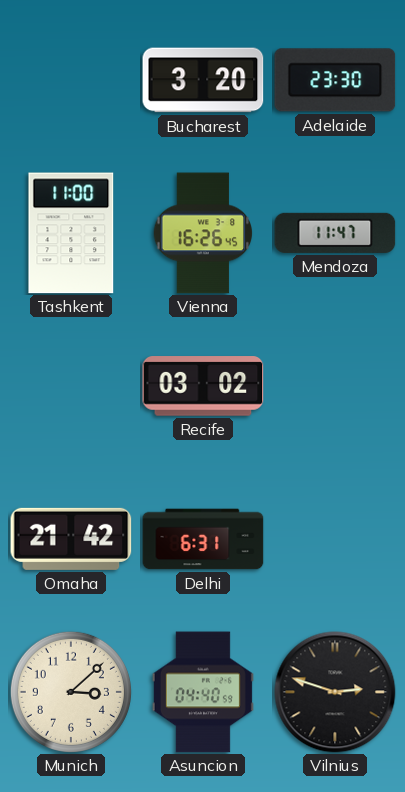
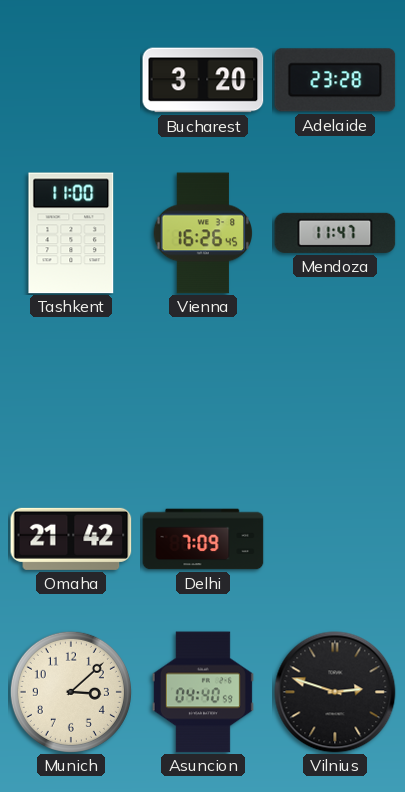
Adelaide: 23:30 -> 23:28
Recife: 03:02 -> none
Delhi: 6:31 -> 7:09
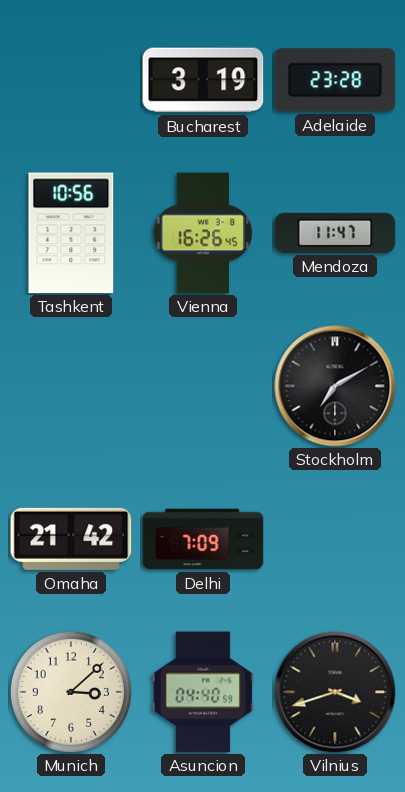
Bucharest: 3:20 -> 3:19
Tashkent: 11:00 -> 10:56
Stockholm: none -> 7:10
Vilnius: 2:48 -> 3:42
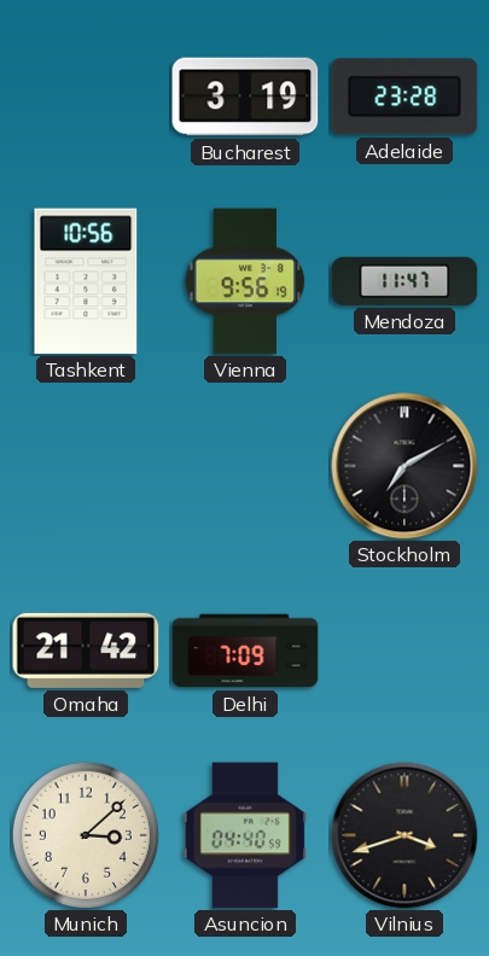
Vienna: 16:26 -> 9:56
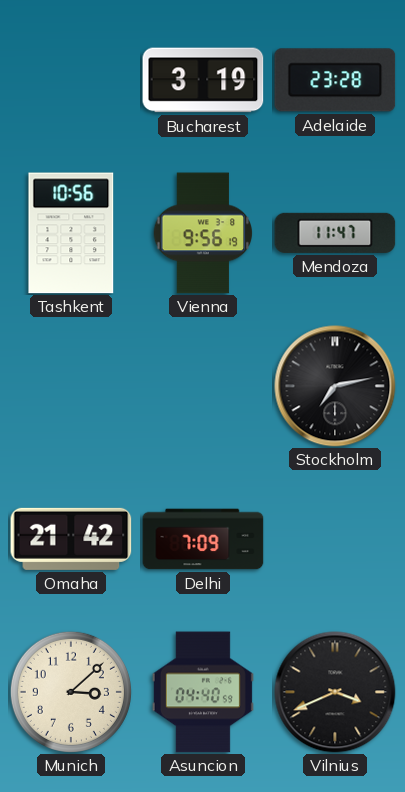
Stockholm: 7:10 -> 7:13
Vilnius: 3:42 -> 3:41
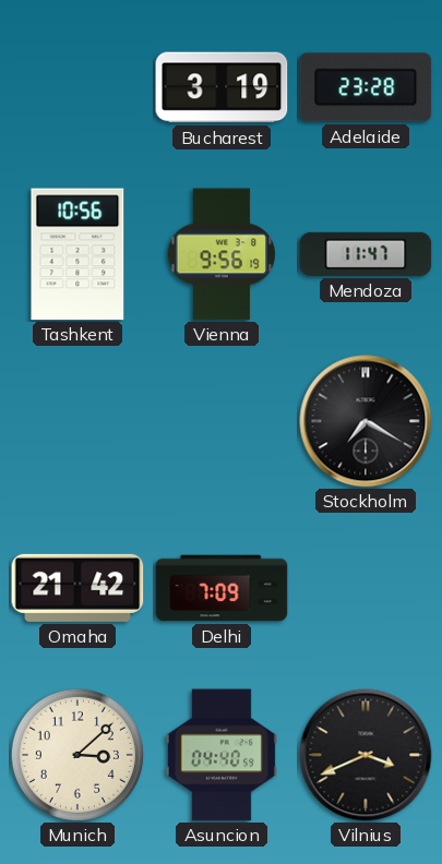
Stockholm: 7:13 -> 7:20
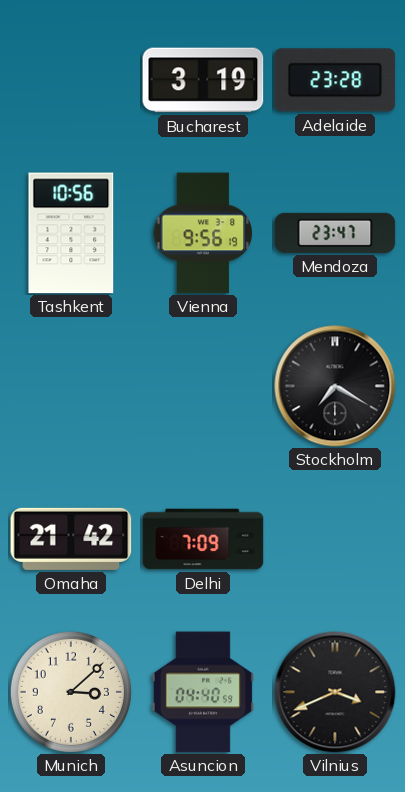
Mendoza: 11:47 -> 23:47
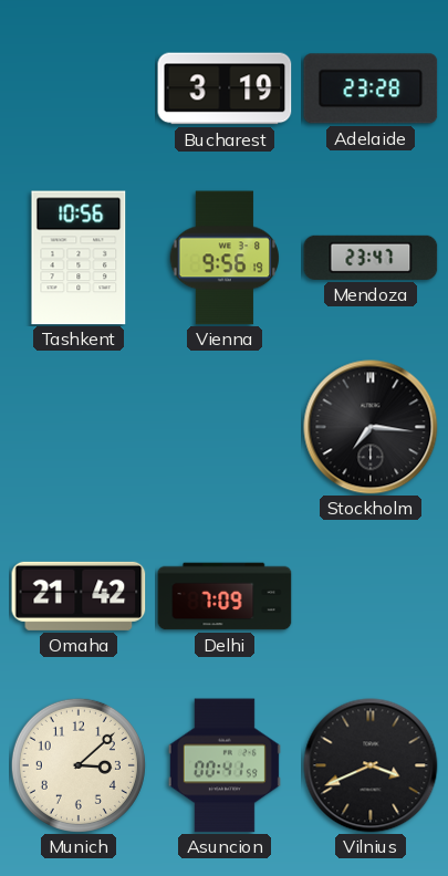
Stockholm: 7:20 -> 7:16
Asuncion: 04:40 -> 00:41
